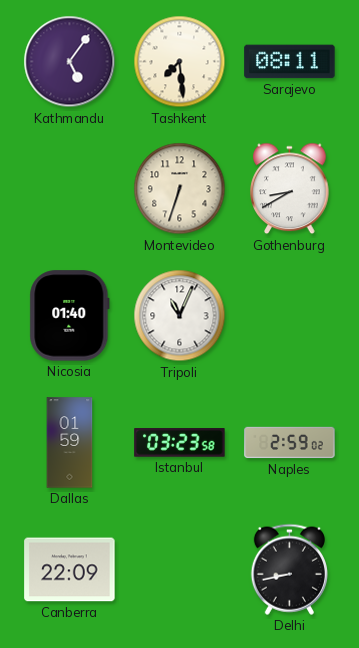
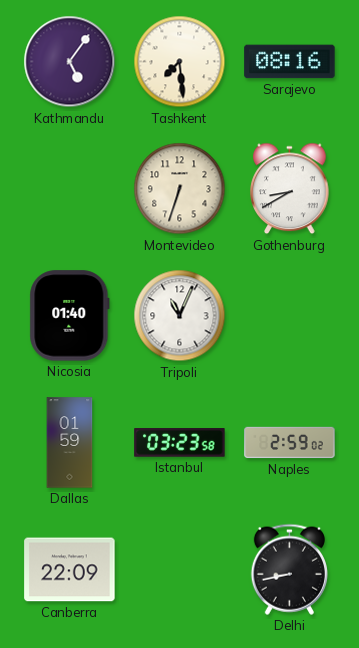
Sarajevo: 08:11 -> 08:16
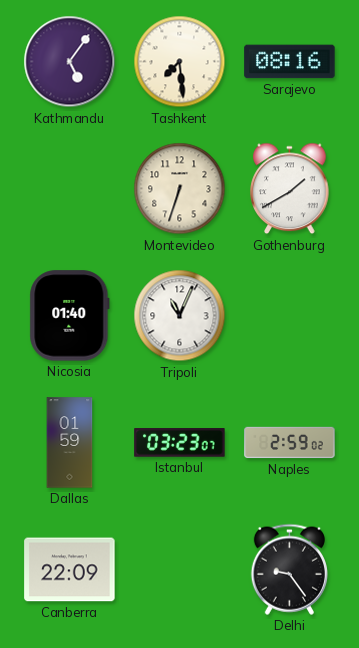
Gothenburg: 8:40 -> 1:40
Istanbul: 03:23:58 -> 03:23:07
Delhi: 8:43 -> 9:24
